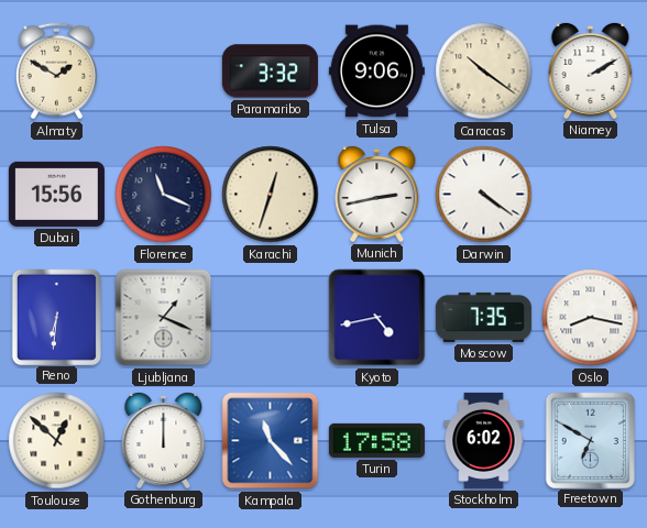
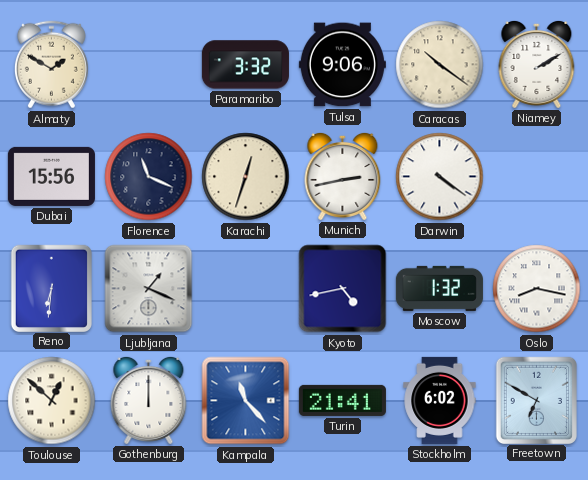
Moscow: 7:35 -> 1:32
Turin: 17:58 -> 21:41
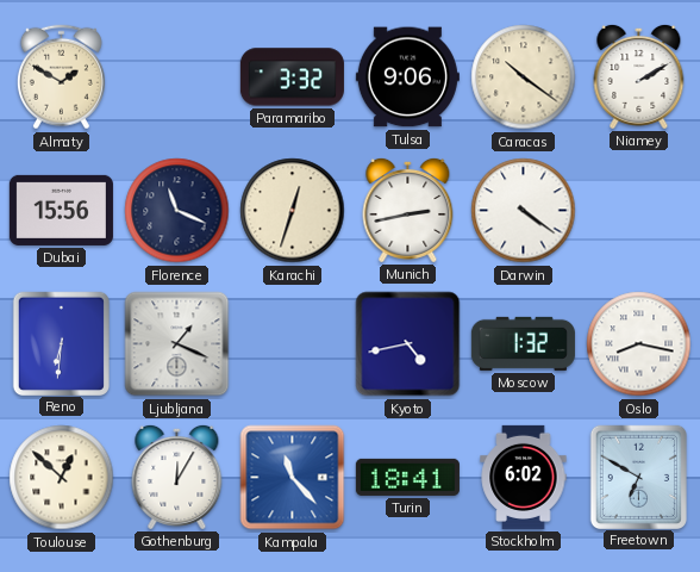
Gothenburg: 12:00 -> 12:05
Turin: 21:41 -> 18:41
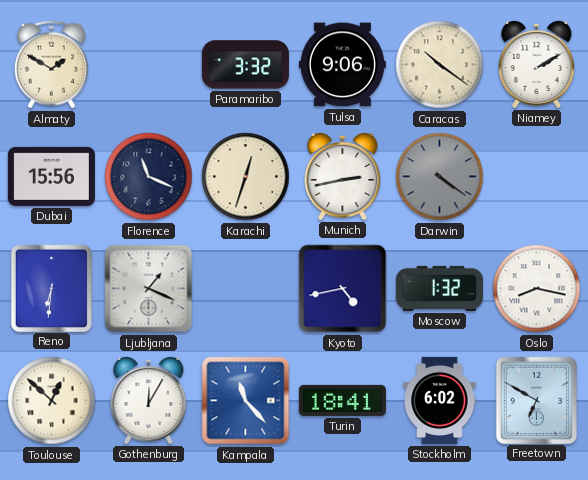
Darwin dial: white -> grey
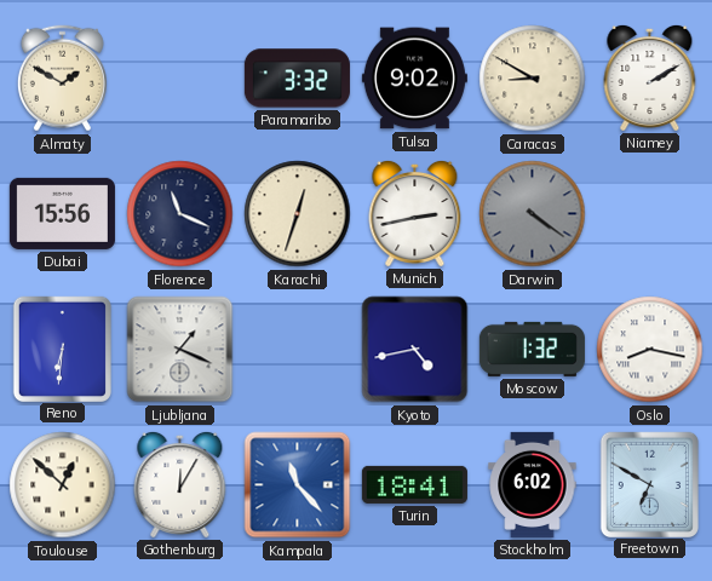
Tulsa: 9:06 -> 9:02
Caracas: 10:21 -> 8:50
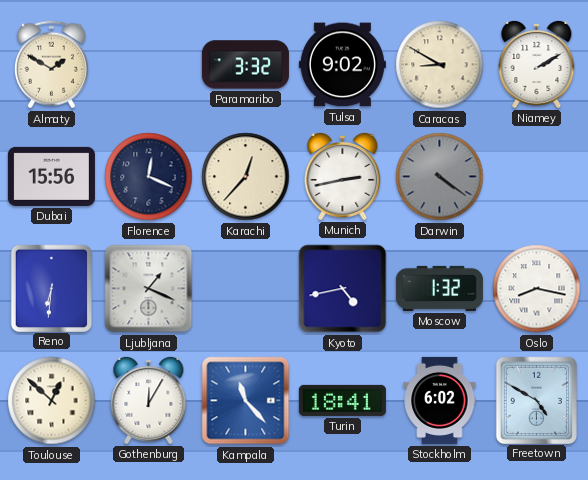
Florence: 11:19 -> 12:19
Karachi: 12:33 -> 12:37
Freetown: 6:50 -> 4:50
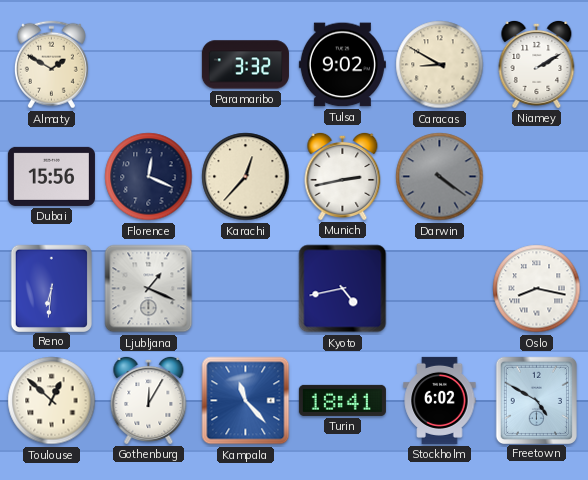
Moscow: 1:32 -> none
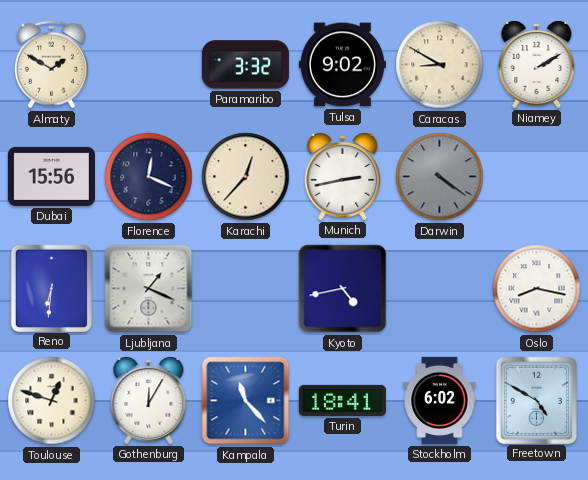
Toulouse: 12:52 -> 12:48
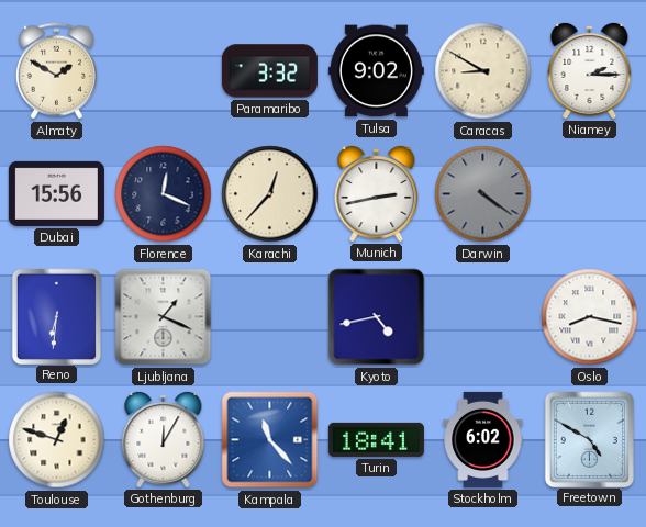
Niamey: 2:10 -> 2:15
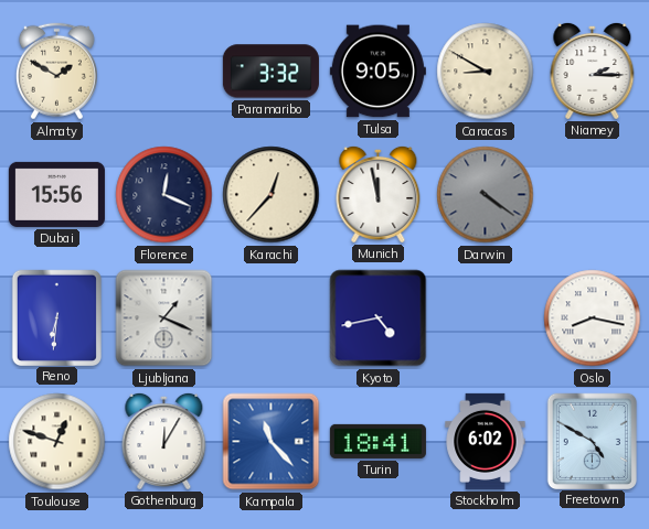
Tulsa: 9:02 -> 9:05
Munich: 2:43 -> 11:58
